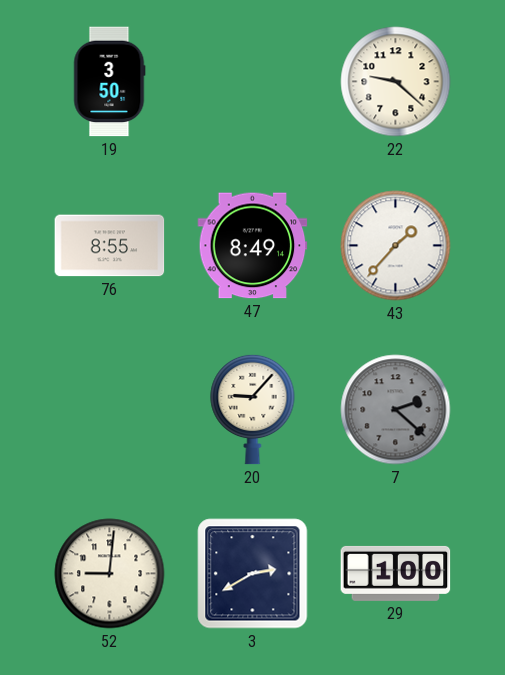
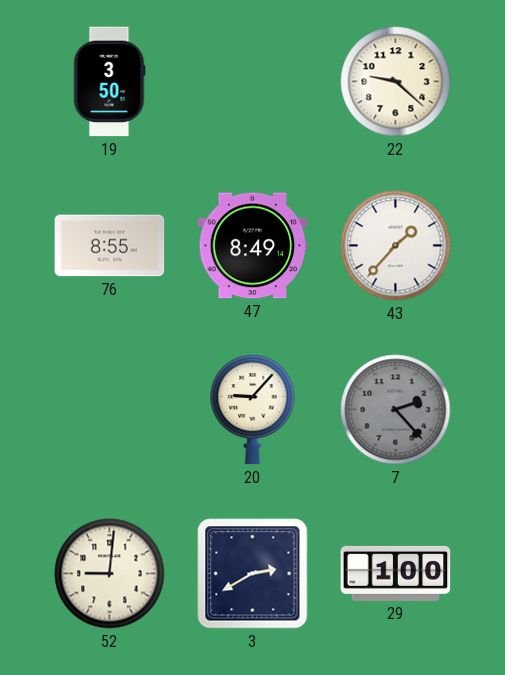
7: 2:22 -> 2:23
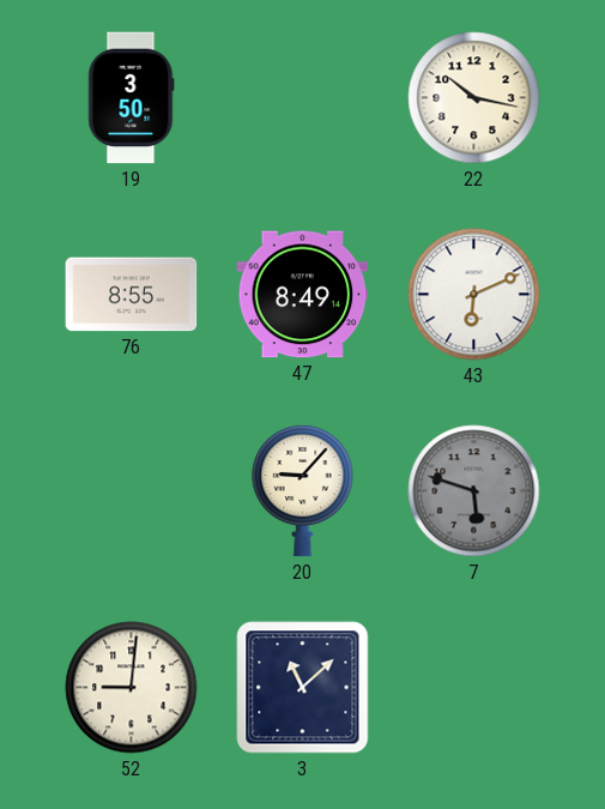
22: 9:22 -> 10:17
43: 1:37 -> 6:11
7: 2:23 -> 5:48
3: 2:40 -> 11:08
29: 1:00 -> none
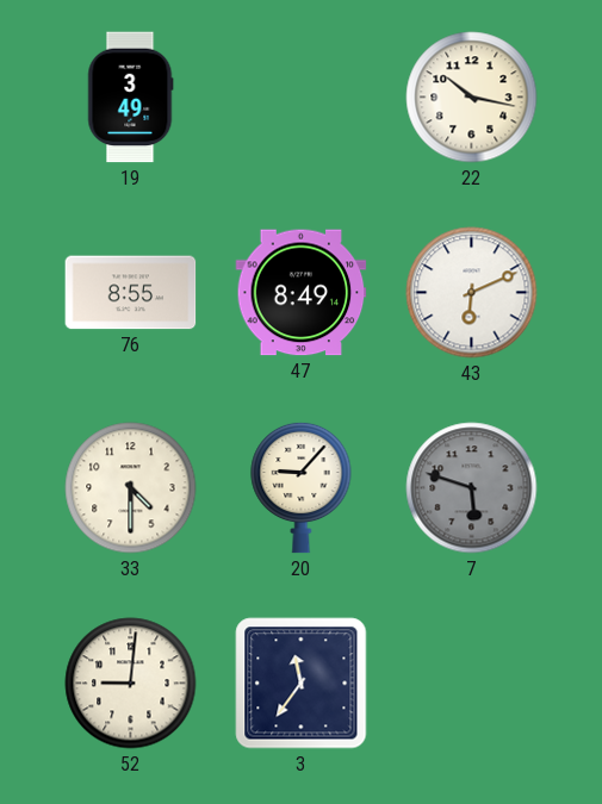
19: 3:50 -> 3:49
33: none -> 4:30
3: 11:08 -> 11:36
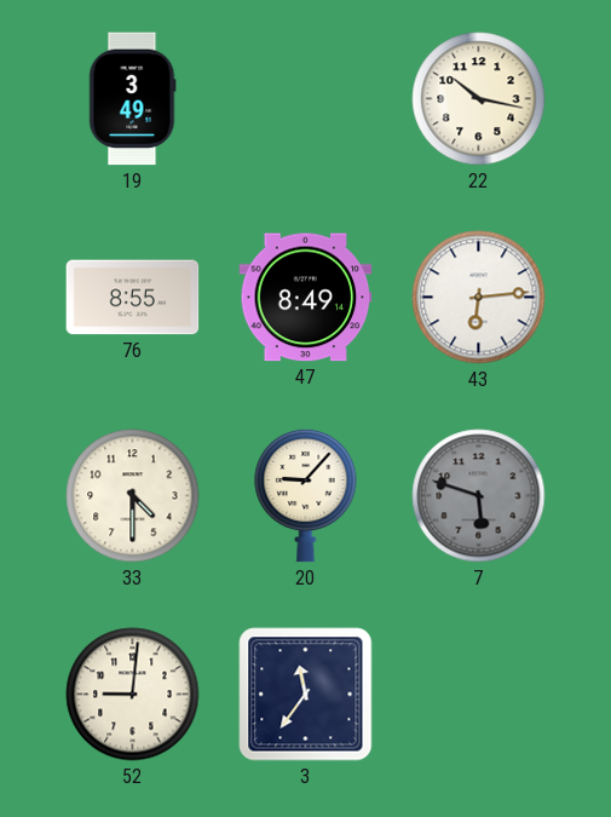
43: 6:11 -> 6:14
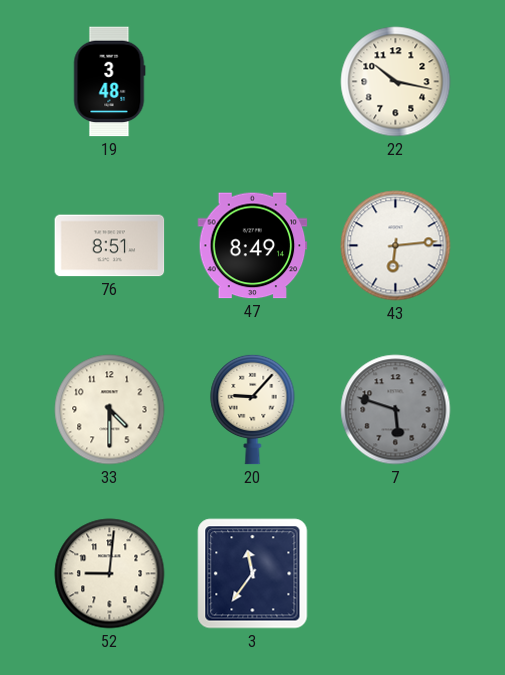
19: 3:49 -> 3:48
76: 8:55 -> 8:51
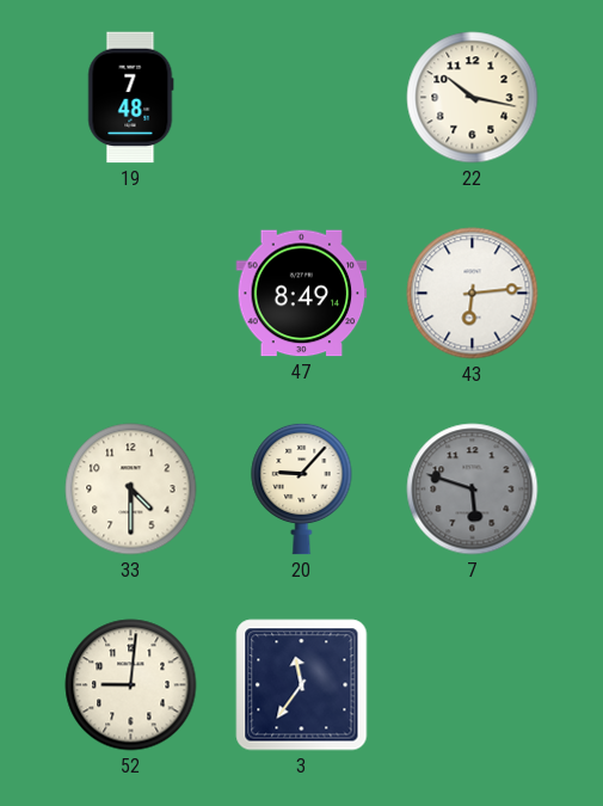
19: 3:48 -> 7:48
76: 8:51 -> none
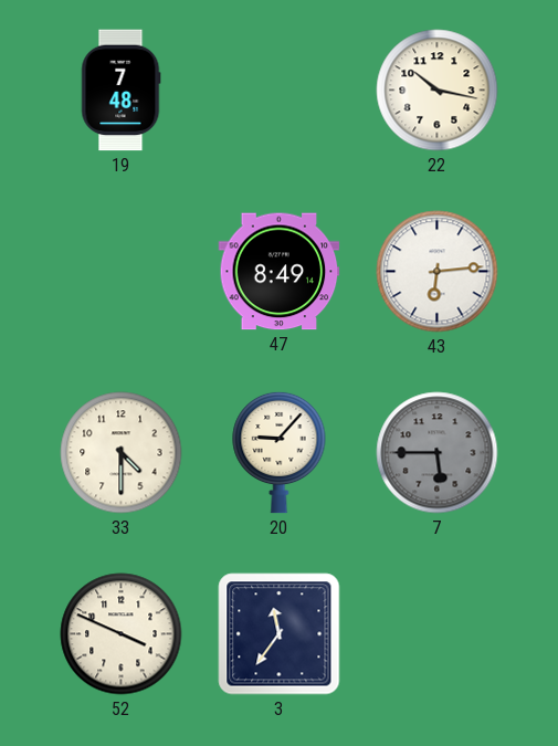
7: 5:48 -> 5:45
52: 9:01 -> 3:49
